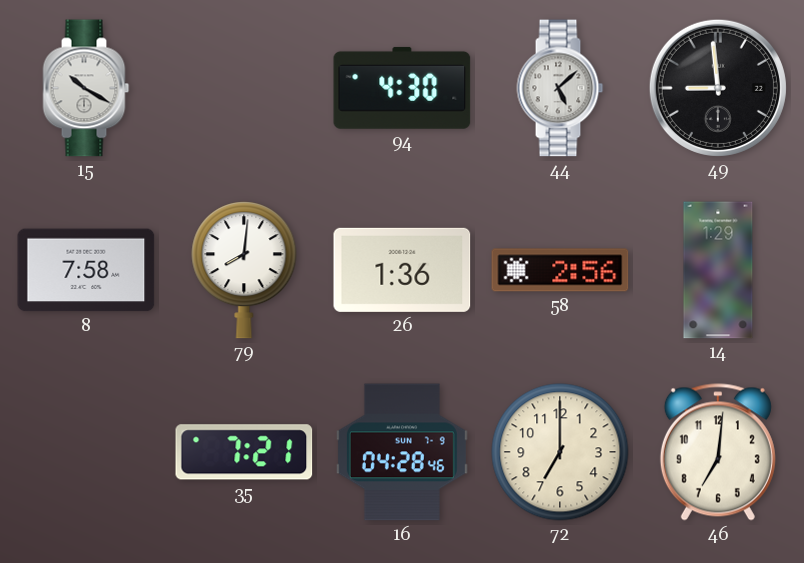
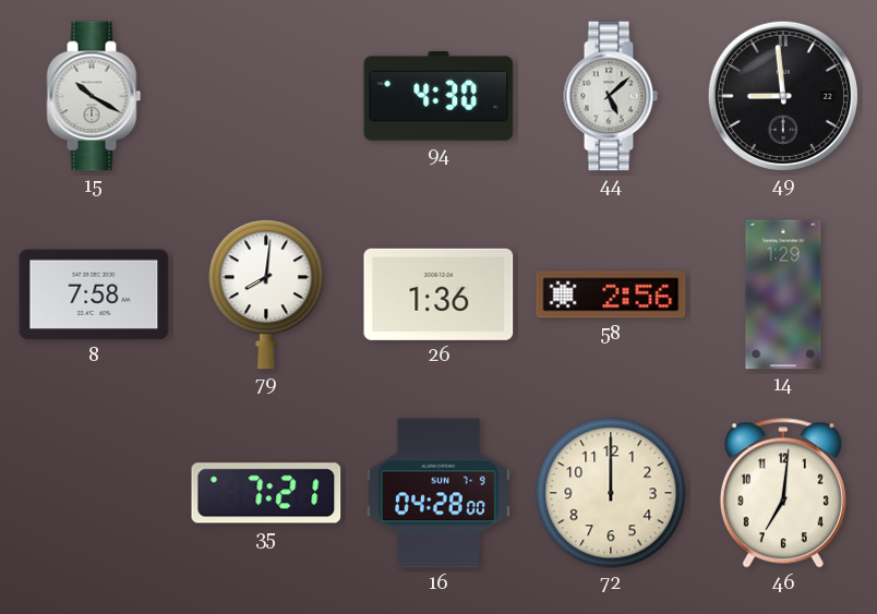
16: 04:28:46 -> 04:28:00
72: 7:00 -> 12:00
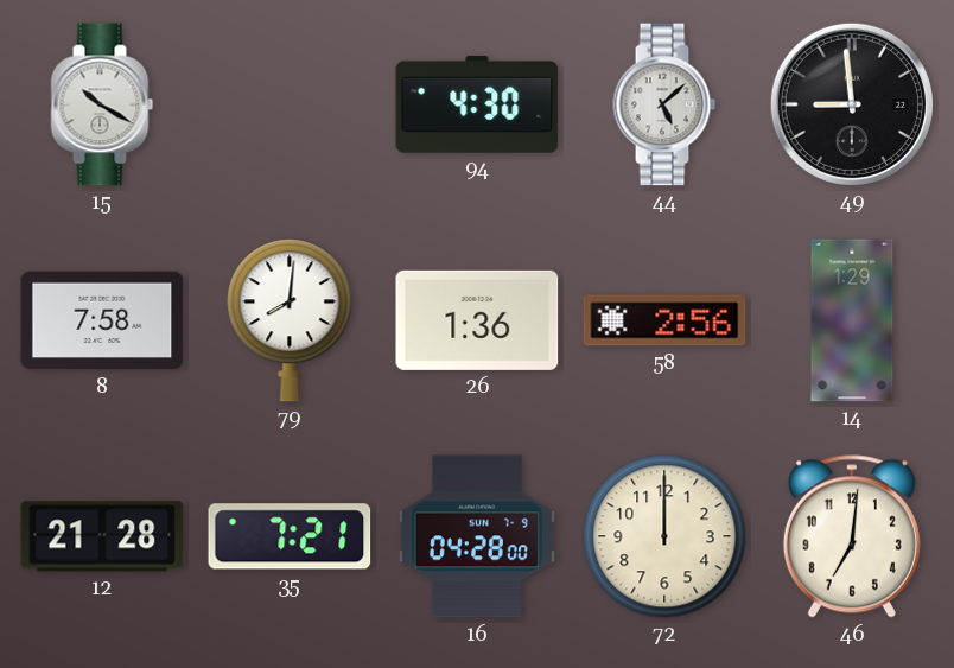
12: none -> 21:28
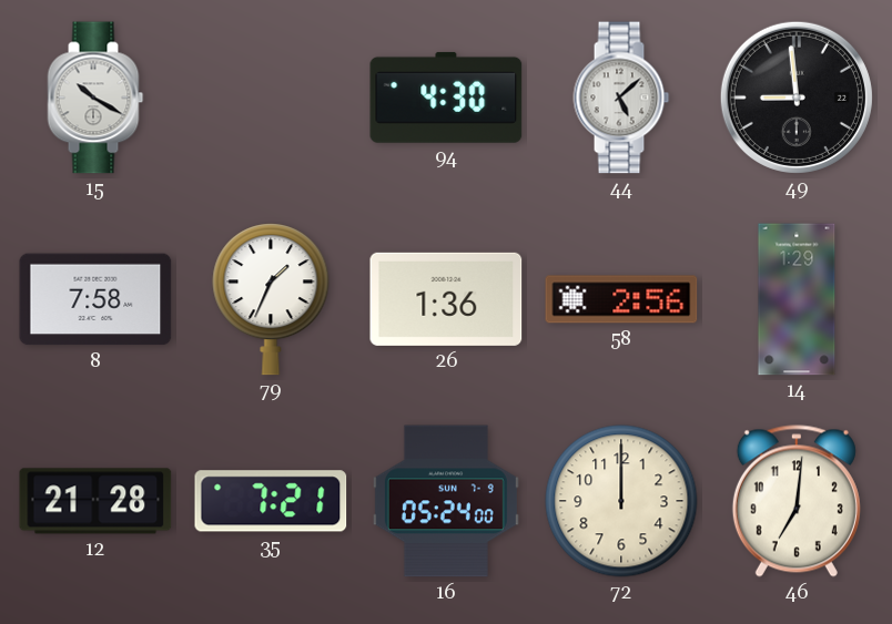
79: 8:01 -> 1:34
16: 04:28 -> 05:24
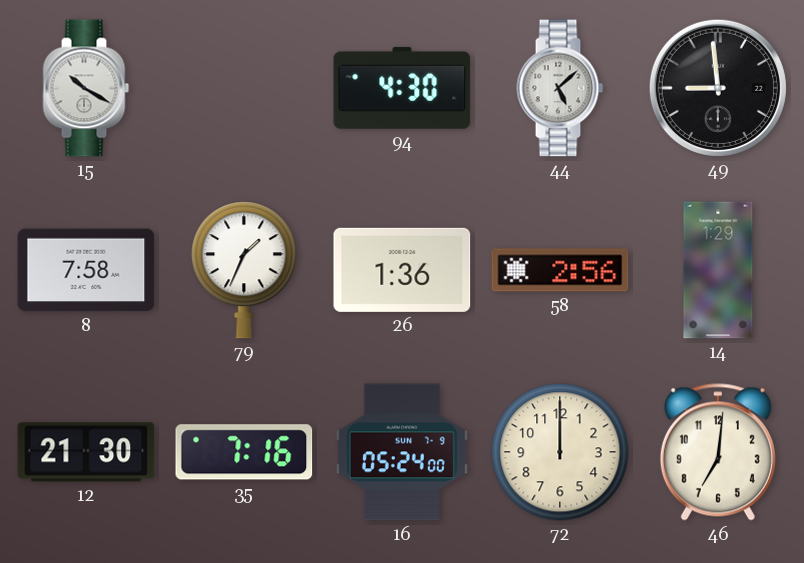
12: 21:28 -> 21:30
35: 7:21 -> 7:16
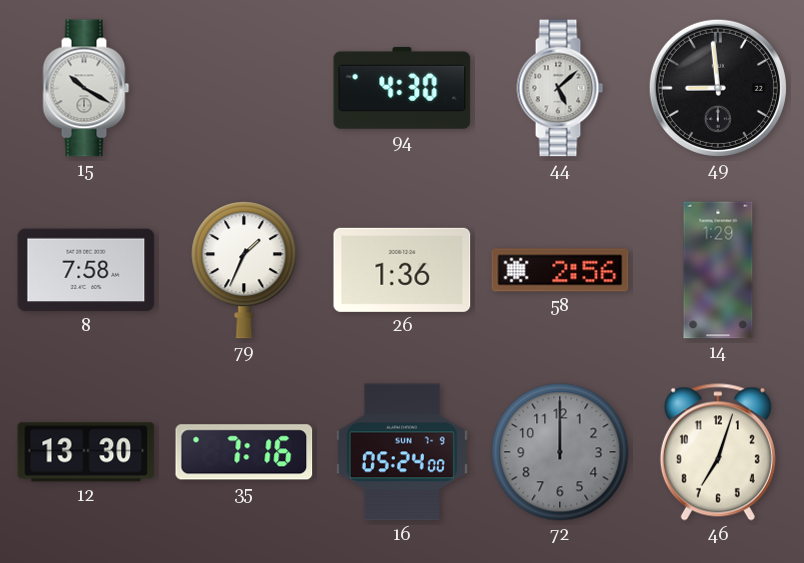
12: 21:30 -> 13:30
72 dial: cream -> grey
46: 7:01 -> 7:03
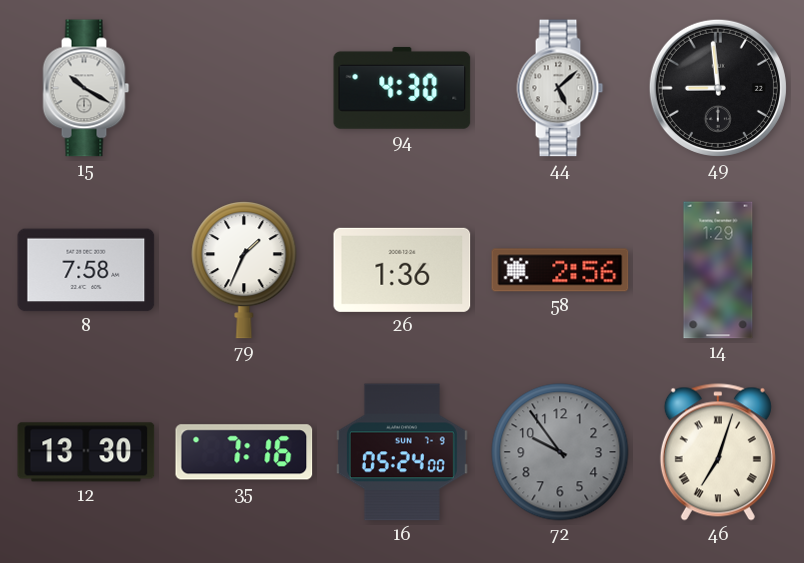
72: 12:00 -> 9:54
46 numerals: Arabic -> Roman
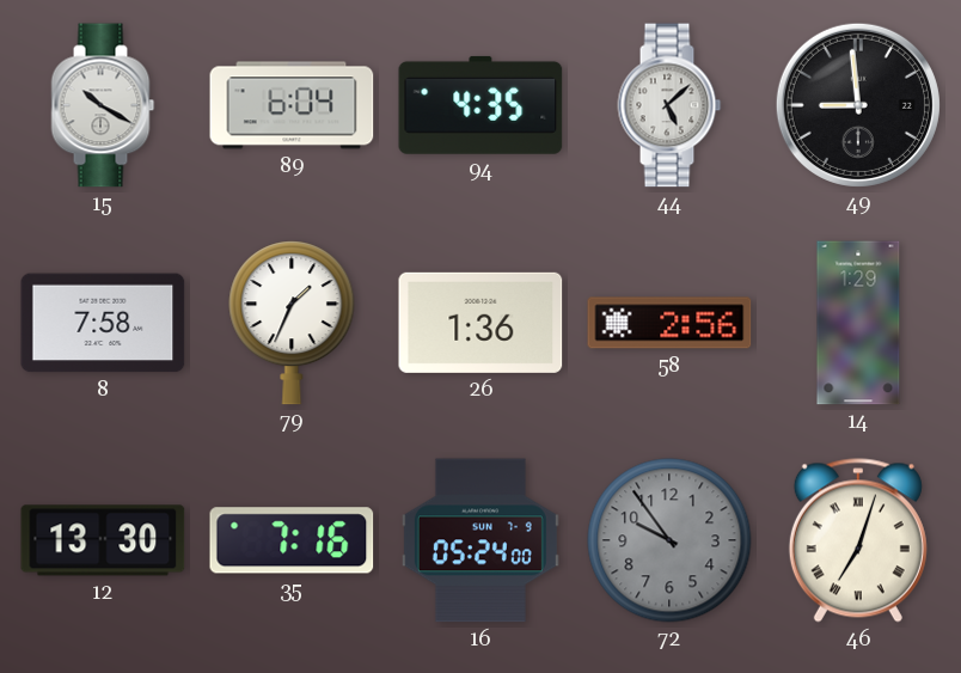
89: none -> 6:04
94: 4:30 -> 4:35
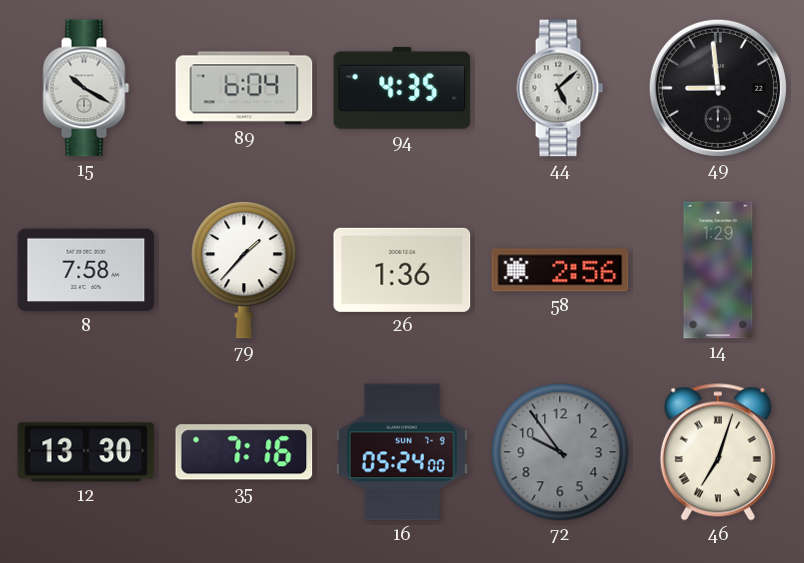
79: 1:34 -> 1:37
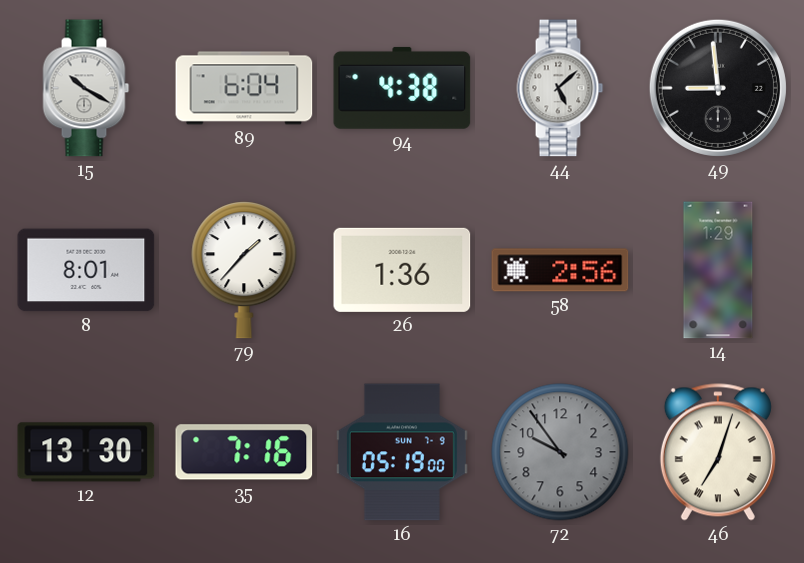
94: 4:35 -> 4:38
8: 7:58 -> 8:01
16: 05:24 -> 05:19
